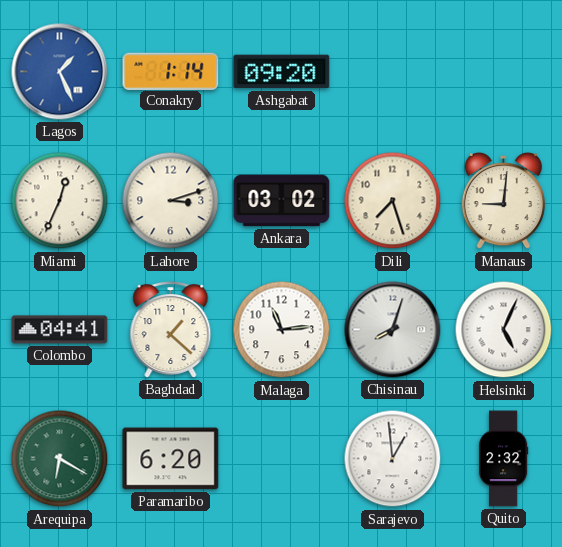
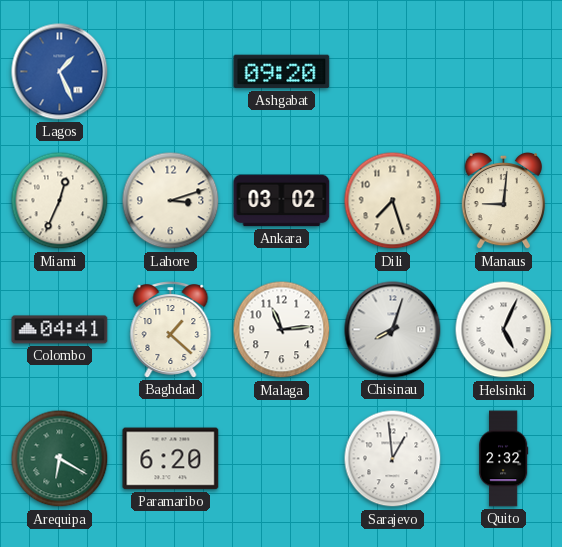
Conakry: 1:14 -> none
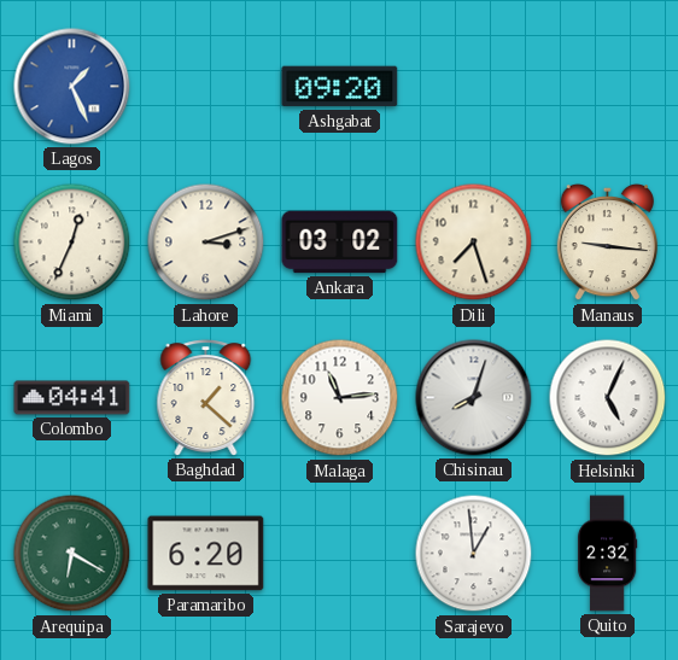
Manaus: 9:01 -> 9:16
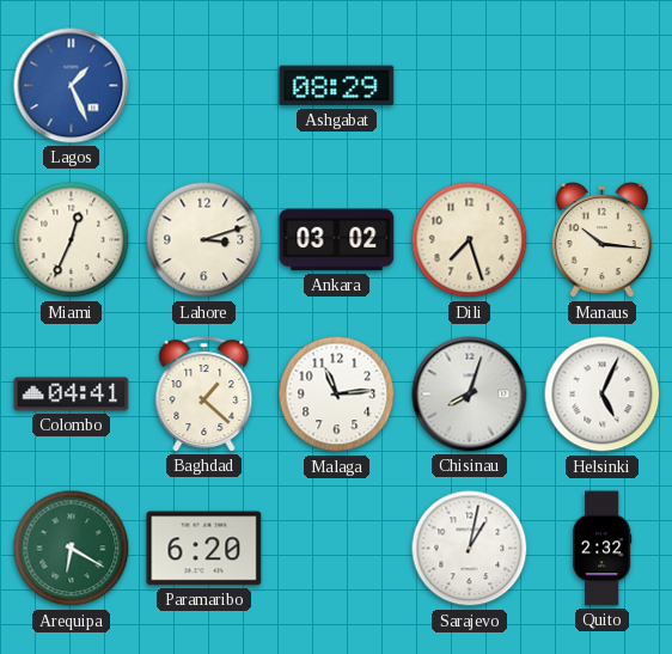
Ashgabat: 09:20 -> 08:29
Manaus: 9:16 -> 10:16
Sarajevo: 12:59 -> 1:02
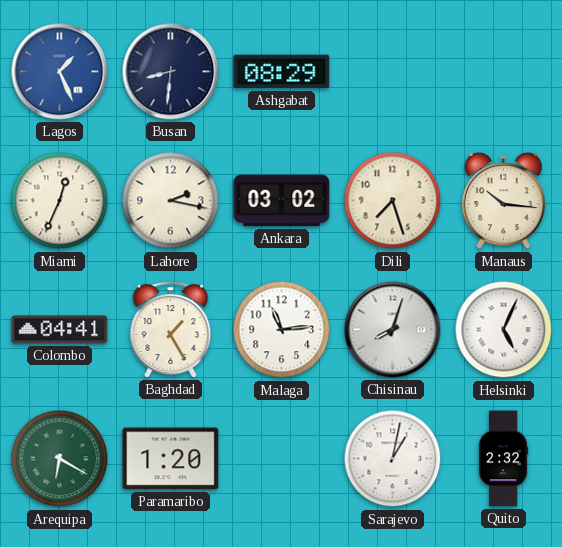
Busan: none -> 8:31
Lahore: 3:12 -> 2:17
Baghdad: 1:22 -> 1:25
Paramaribo: 6:20 -> 1:20
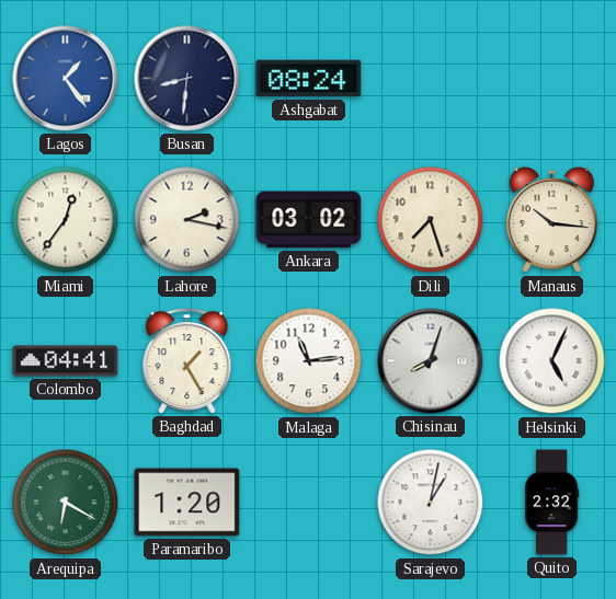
Lagos: 1:26 -> 1:24
Ashgabat: 08:29 -> 08:24
Miami: 12:34 -> 12:36
